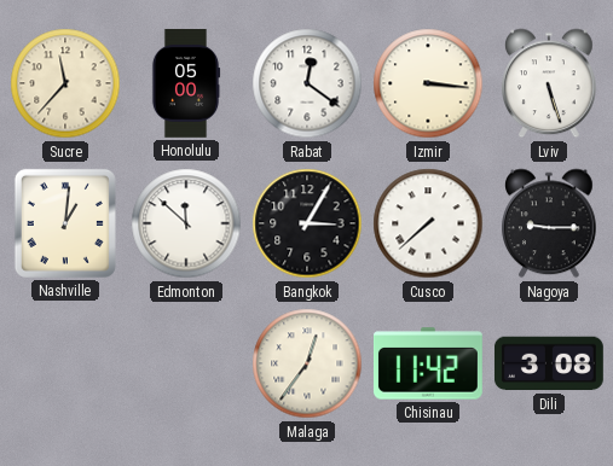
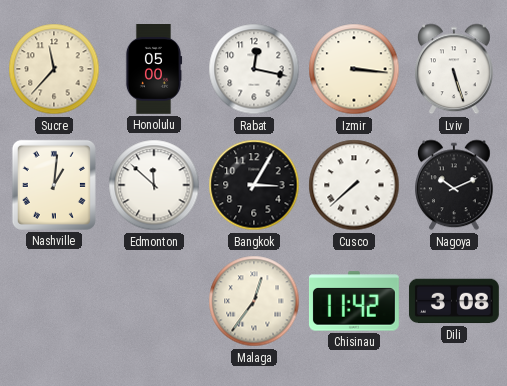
Rabat: 12:21 -> 12:17
Nagoya: 9:15 -> 10:11
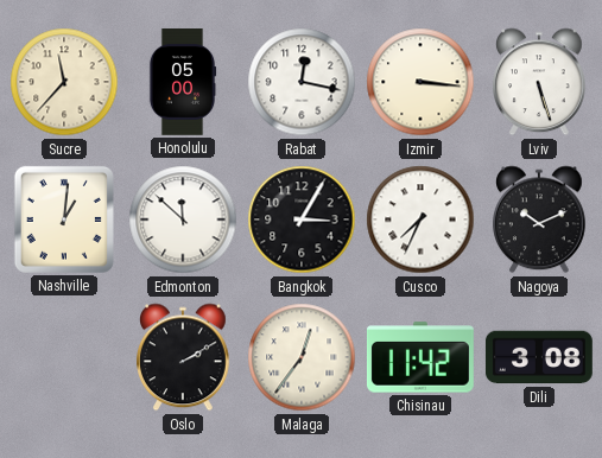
Cusco: 7:38 -> 7:34
Oslo: none -> 2:10
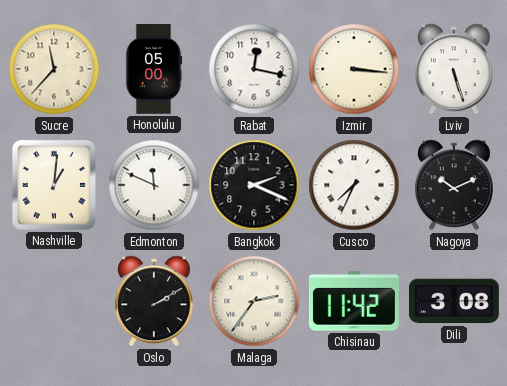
Edmonton: 11:52 -> 11:49
Bangkok: 3:05 -> 2:19
Malaga: 12:36 -> 2:36
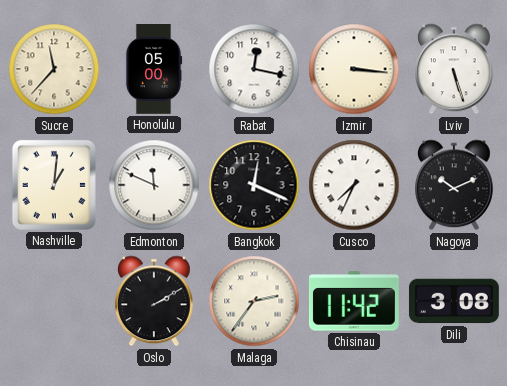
Bangkok: 2:19 -> 12:19
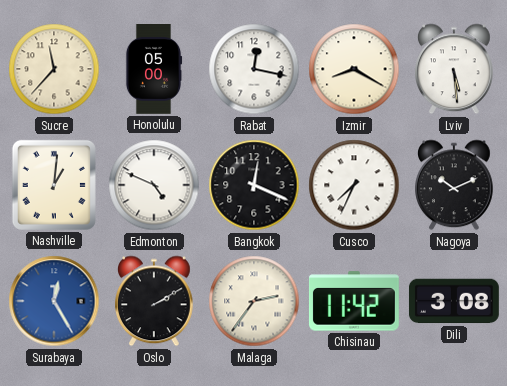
Izmir: 3:16 -> 8:20
Lviv: 5:27 -> 5:29
Edmonton: 11:49 -> 4:49
Surabaya: none -> 12:25
